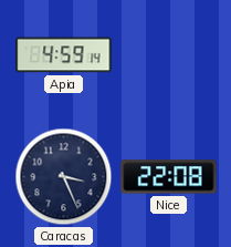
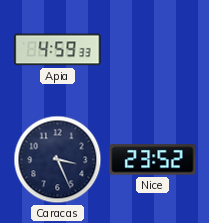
Apia: 4:59:14 -> 4:59:33
Nice: 22:08 -> 23:52
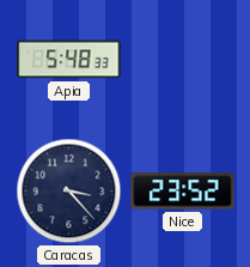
Apia: 4:59 -> 5:48
Caracas: 3:26 -> 3:23
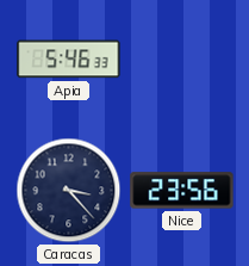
Apia: 5:48 -> 5:46
Nice: 23:52 -> 23:56
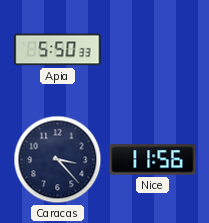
Apia: 5:46 -> 5:50
Nice: 23:56 -> 11:56
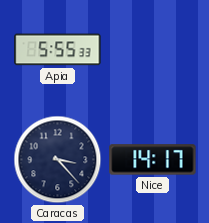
Apia: 5:50 -> 5:55
Nice: 11:56 -> 14:17
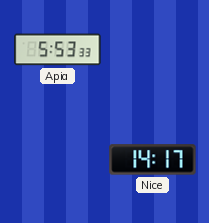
Apia: 5:55 -> 5:53
Caracas: 3:23 -> none
